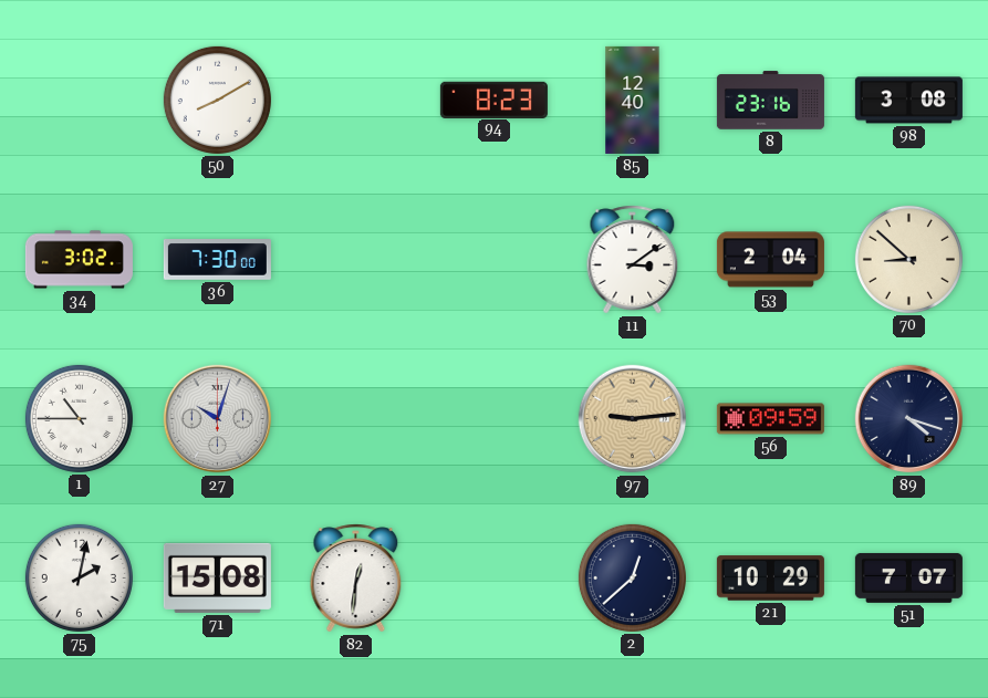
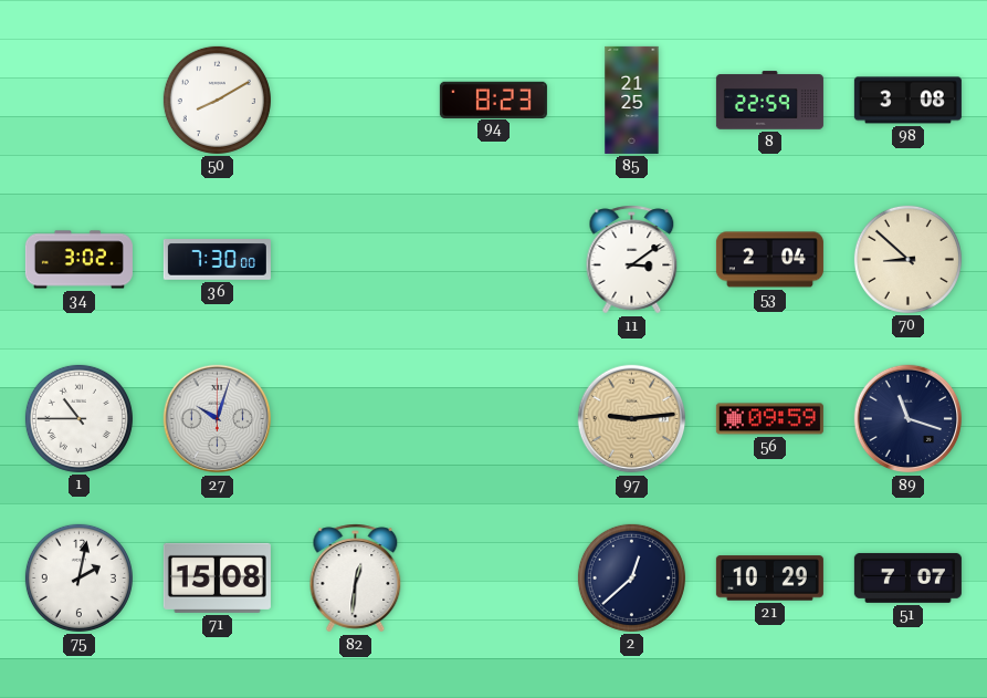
85: 12:40 -> 21:25
8: 23:16 -> 22:59
89: 4:18 -> 11:18
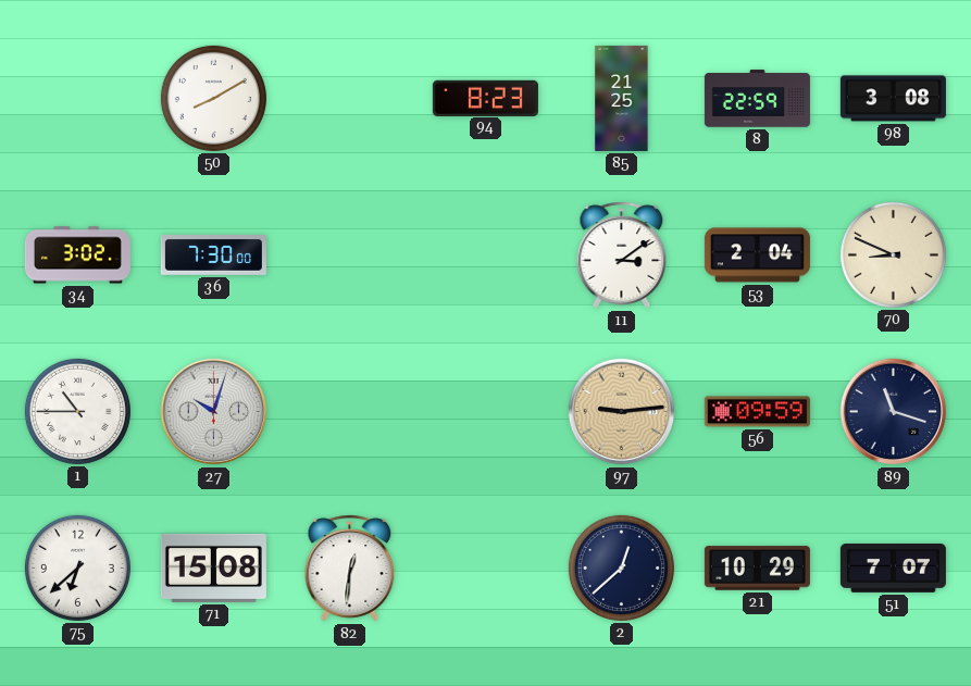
70: 8:52 -> 8:49
75: 2:02 -> 6:38
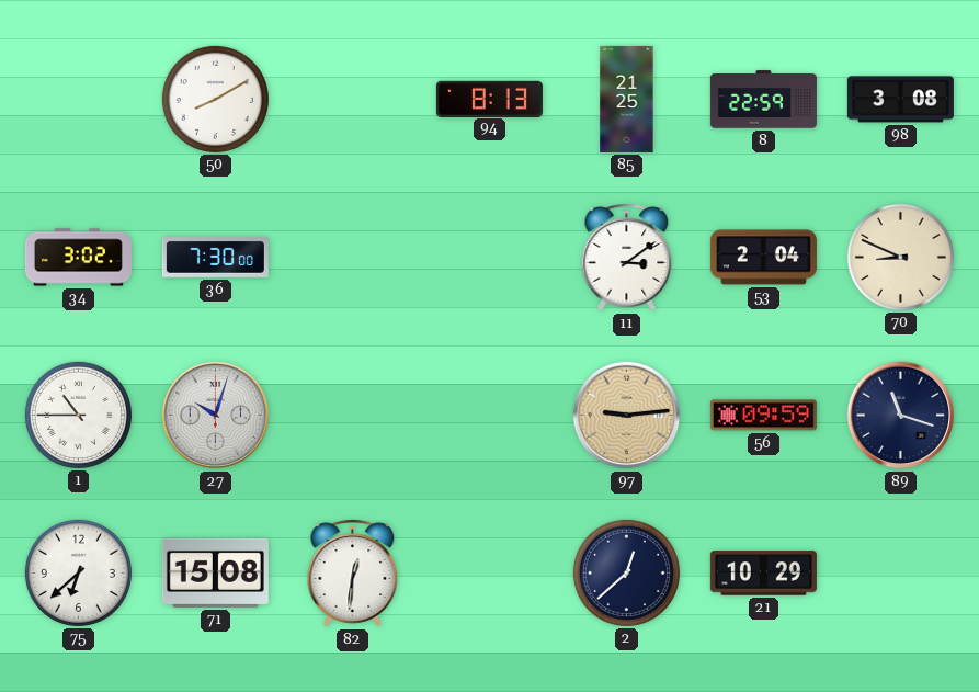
94: 8:23 -> 8:13
51: 7:07 -> none
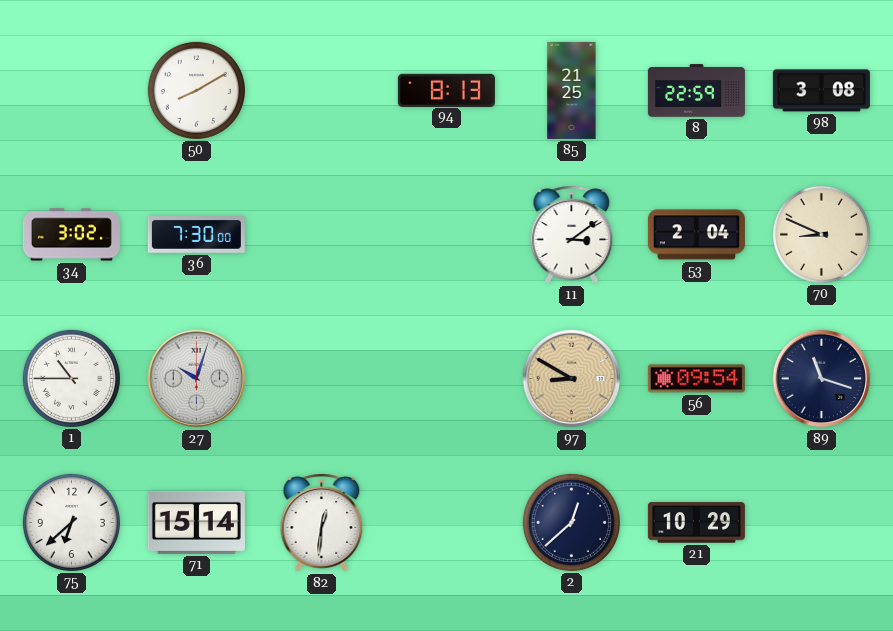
97: 9:14 -> 8:50
56: 09:59 -> 09:54
71: 15:08 -> 15:14
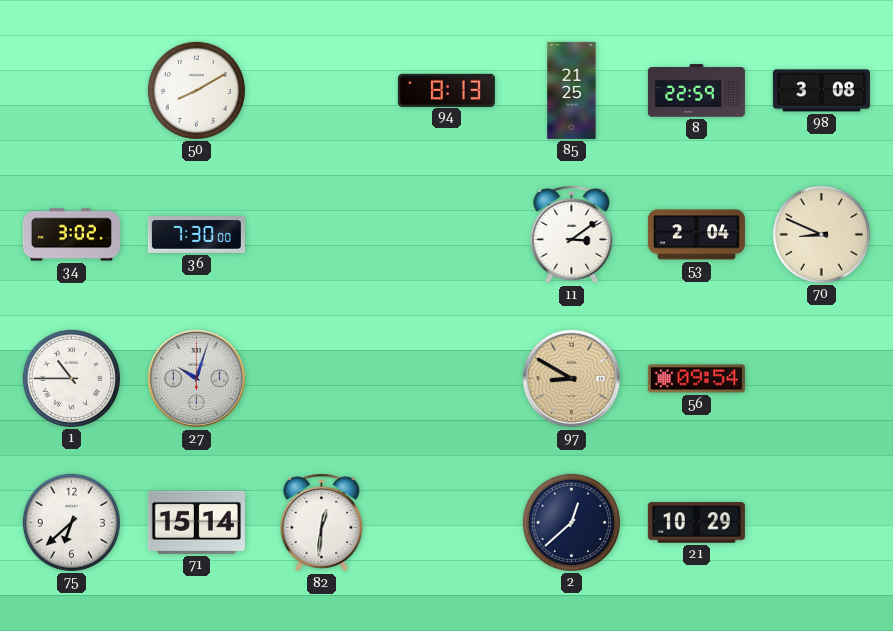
89: 11:18 -> none
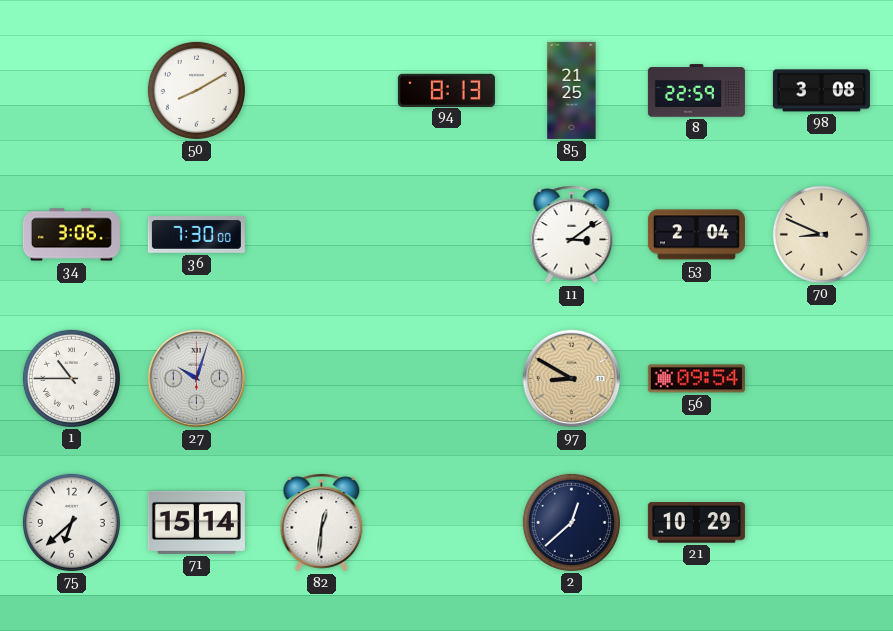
34: 3:02 -> 3:06
